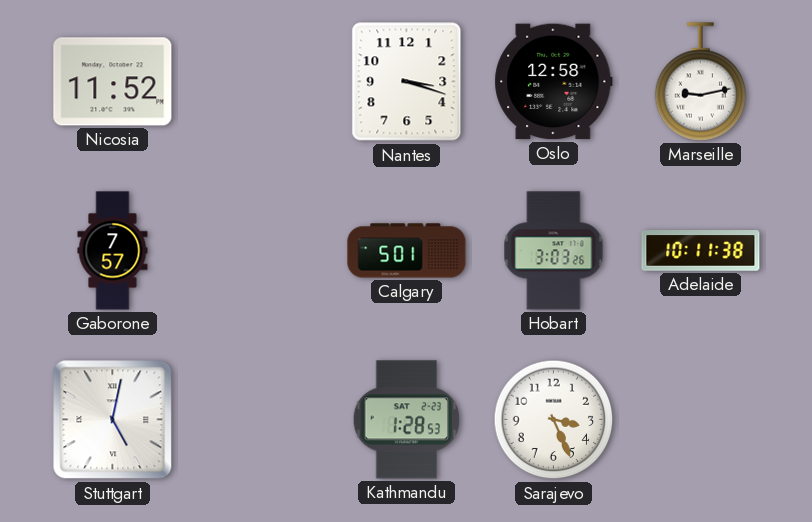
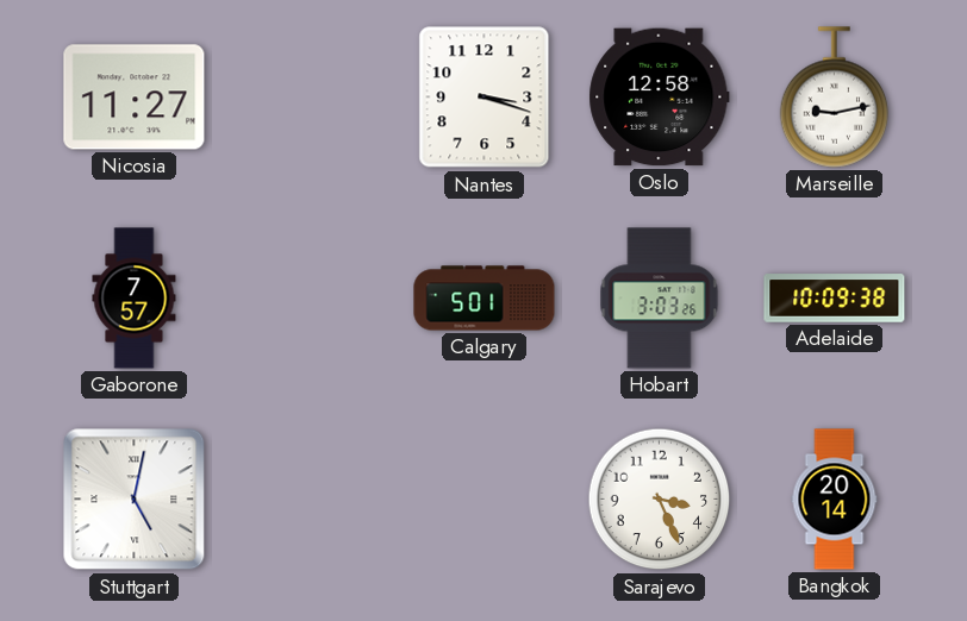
Nicosia: 11:52 -> 11:27
Adelaide: 10:11 -> 10:09
Kathmandu: 1:28 -> none
Bangkok: none -> 20:14
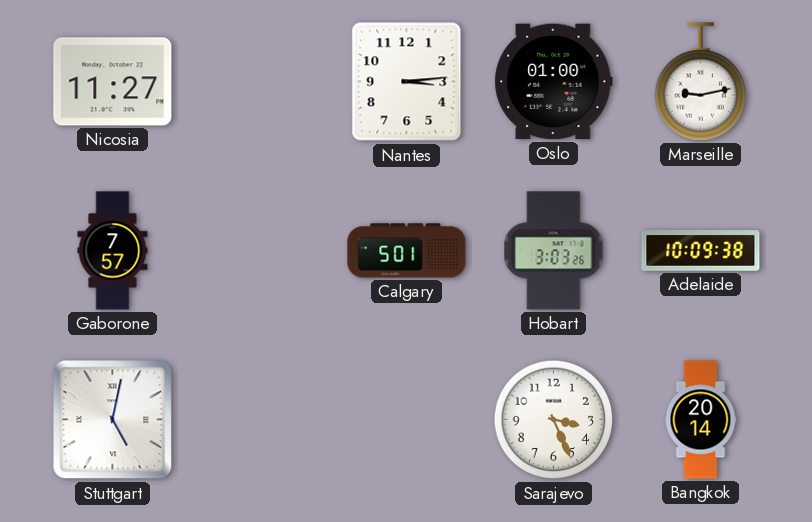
Nantes: 3:18 -> 3:14
Oslo: 12:58 -> 01:00
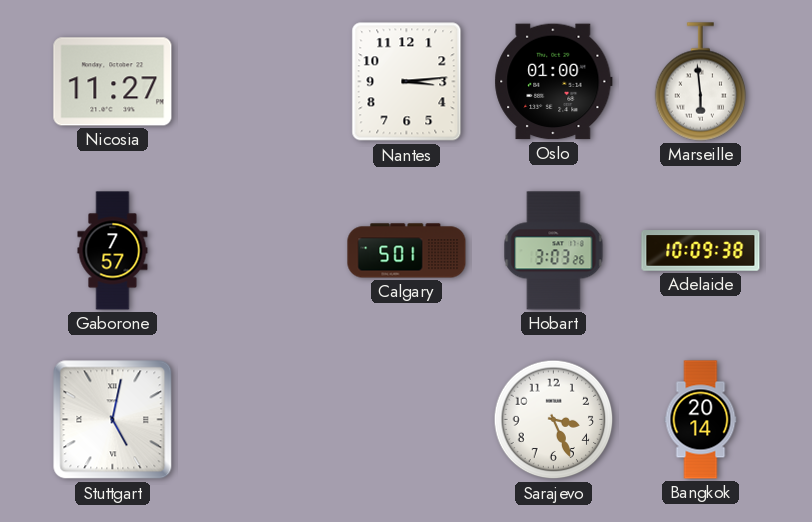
Marseille: 9:13 -> 5:59
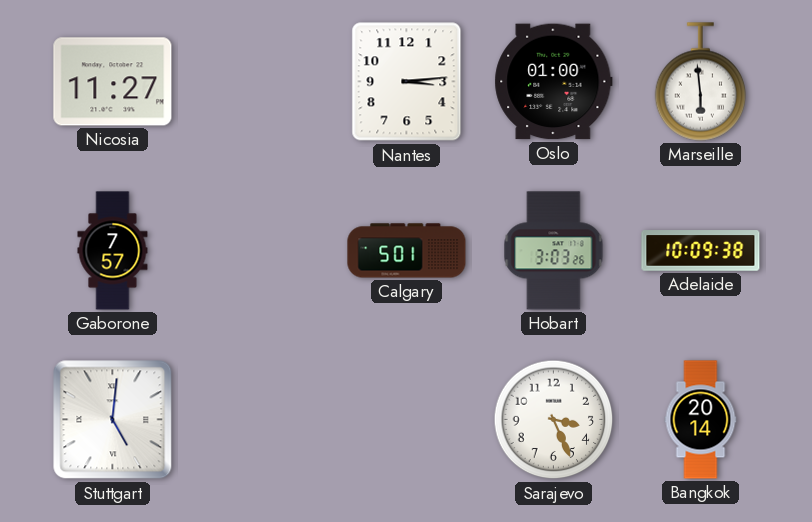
Stuttgart: 5:02 -> 5:01
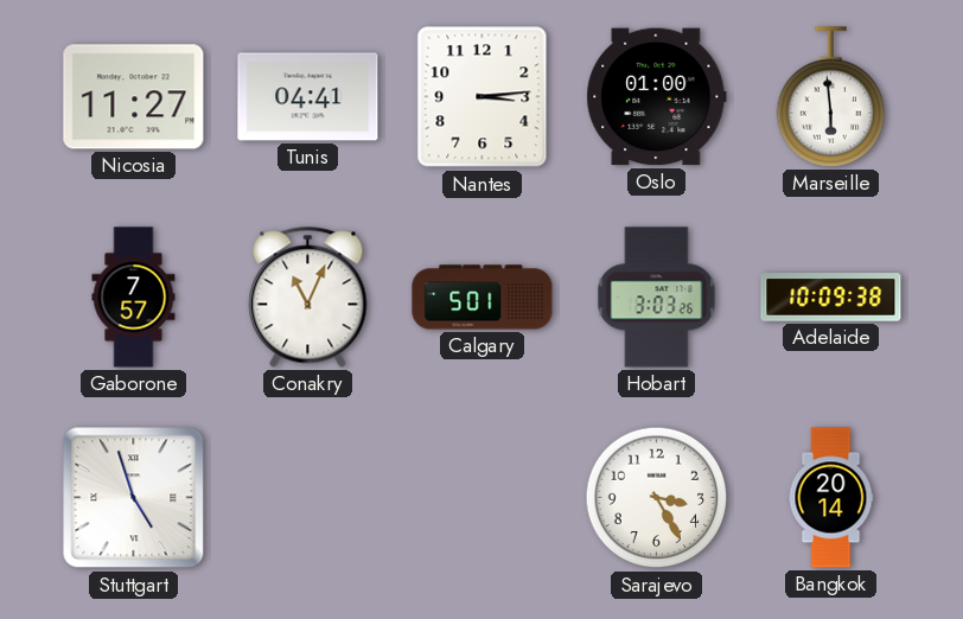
Tunis: none -> 04:41
Conakry: none -> 11:04
Stuttgart: 5:01 -> 4:57
Sarajevo: 3:26 -> 3:25
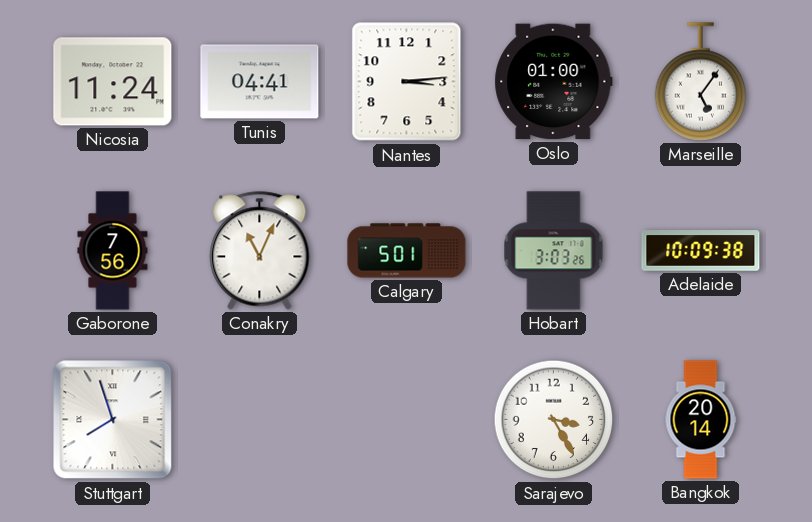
Nicosia: 11:27 -> 11:24
Marseille: 5:59 -> 5:06
Gaborone: 7:57 -> 7:56
Stuttgart: 4:57 -> 7:57
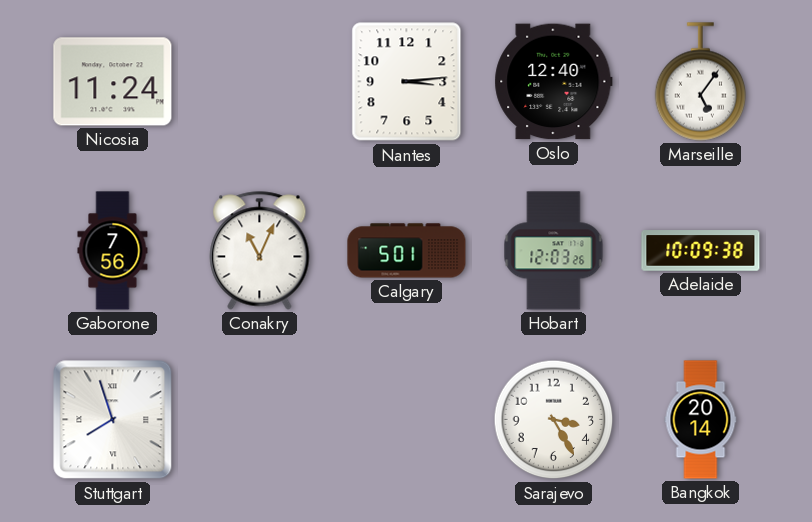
Tunis: 04:41 -> none
Oslo: 01:00 -> 12:40
Hobart: 3:03 -> 12:03
